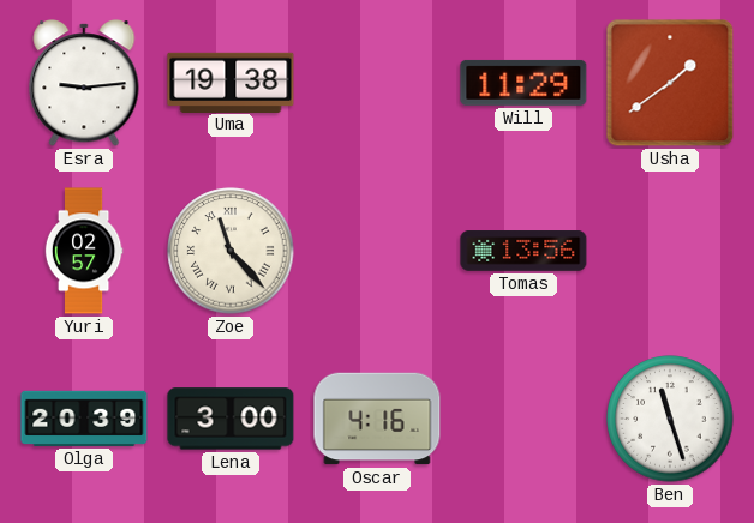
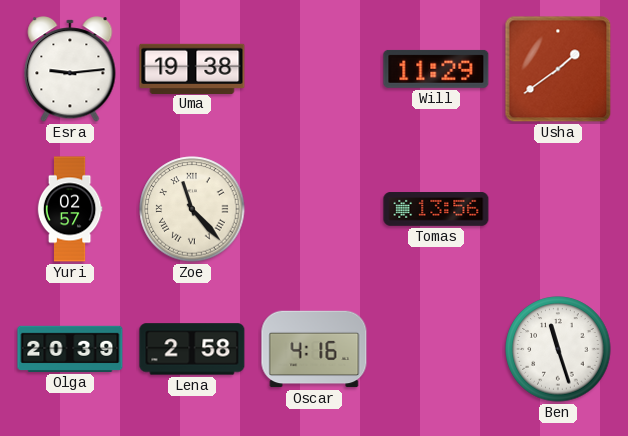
Lena: 3:00 -> 2:58
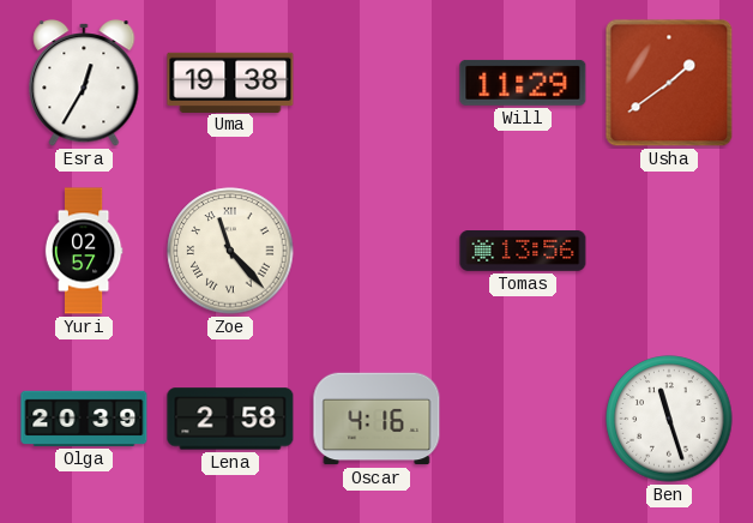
Esra: 9:14 -> 12:35
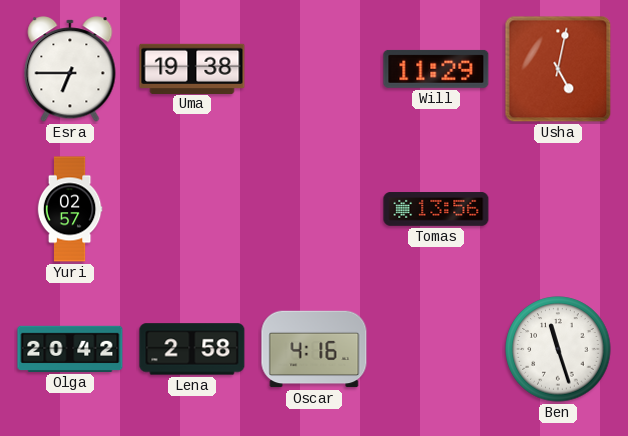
Esra: 12:35 -> 6:45
Usha: 1:39 -> 5:02
Zoe: 11:23 -> none
Olga: 20:39 -> 20:42
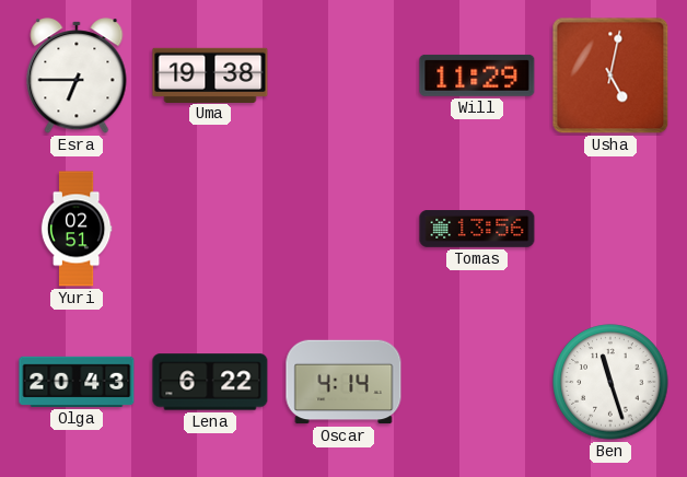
Yuri: 02:57 -> 02:51
Olga: 20:42 -> 20:43
Lena: 2:58 -> 6:22
Oscar: 4:16 -> 4:14
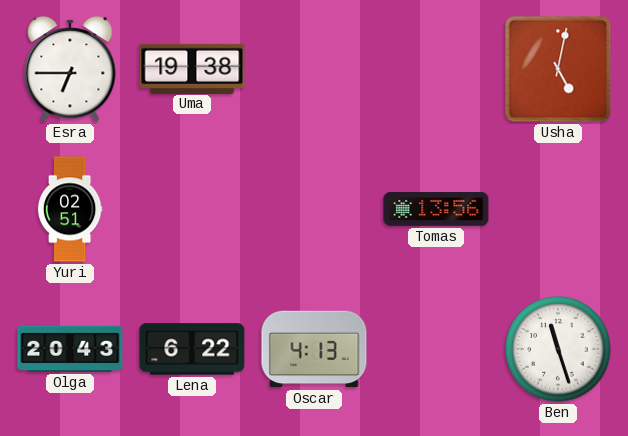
Will: 11:29 -> none
Oscar: 4:14 -> 4:13
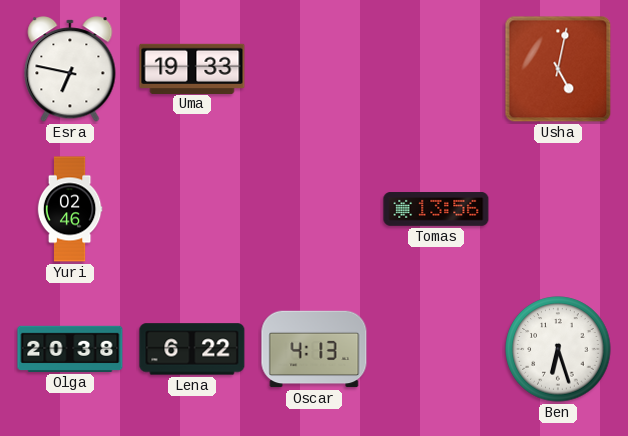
Esra: 6:45 -> 6:47
Uma: 19:38 -> 19:33
Yuri: 02:51 -> 02:46
Olga: 20:43 -> 20:38
Ben: 11:27 -> 6:27
